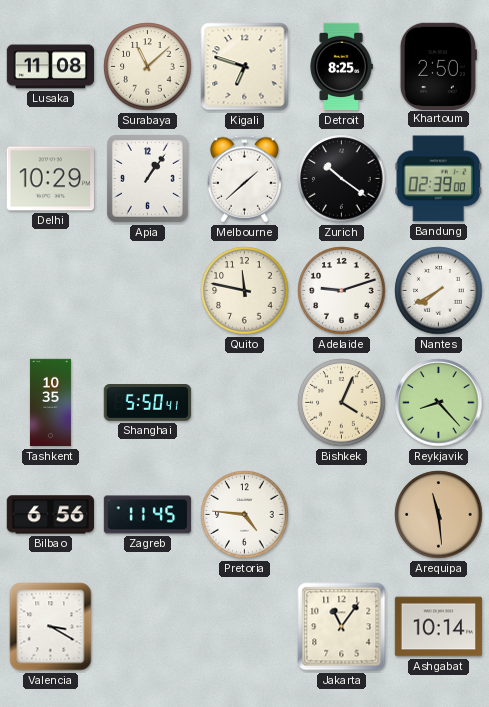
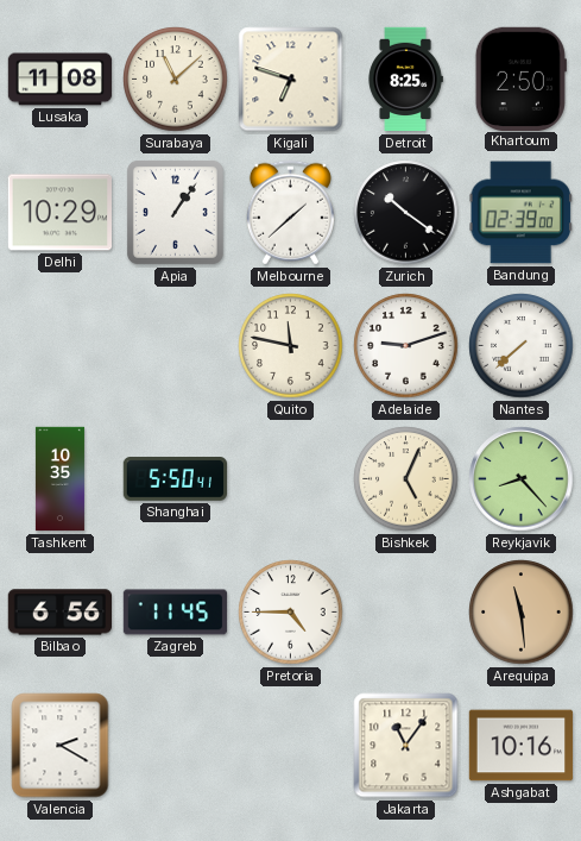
Nantes: 7:40 -> 7:38
Bishkek: 4:04 -> 5:04
Pretoria: 4:46 -> 4:45
Valencia: 3:20 -> 2:20
Ashgabat: 10:14 -> 10:16
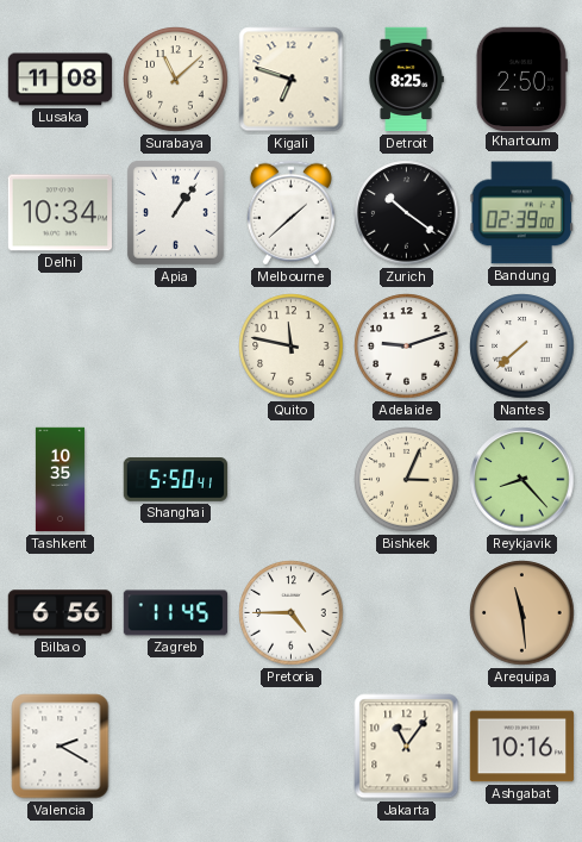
Delhi: 10:29 -> 10:34
Bishkek: 5:04 -> 3:04
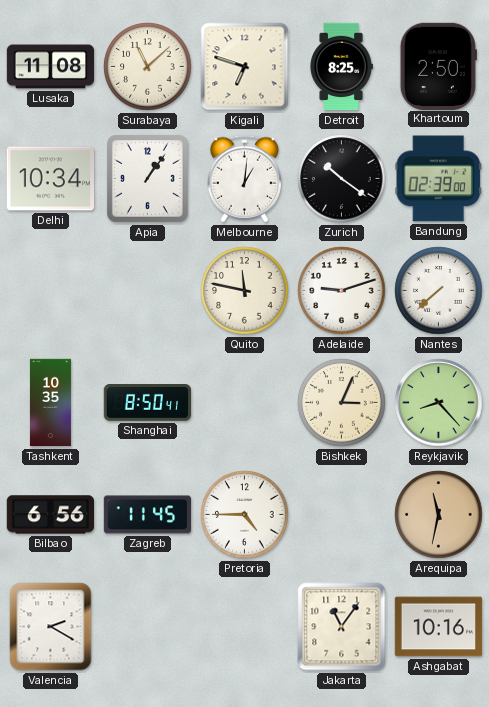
Melbourne: 1:38 -> 1:01
Shanghai: 5:50 -> 8:50
Arequipa: 11:29 -> 11:32
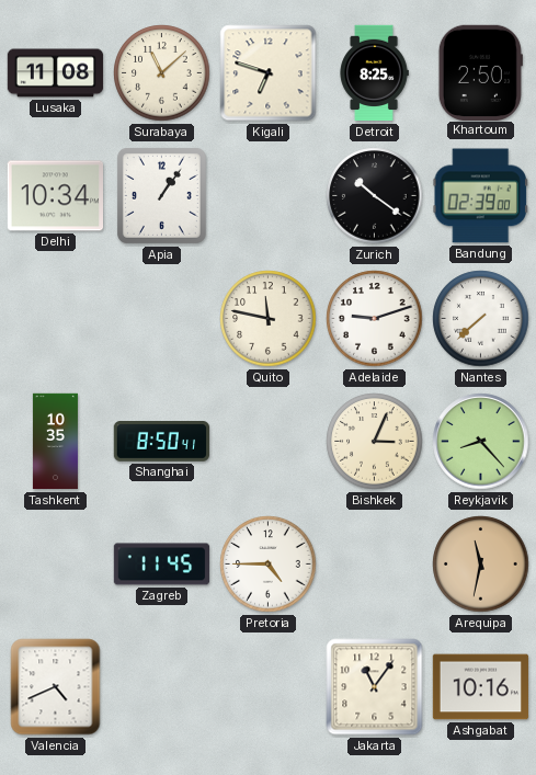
Melbourne: 1:01 -> none
Bilbao: 6:56 -> none
Valencia: 2:20 -> 4:41
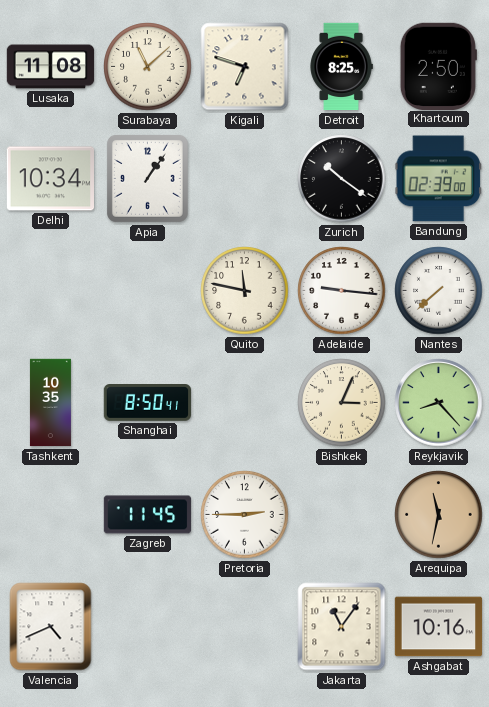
Adelaide: 9:12 -> 9:16
Pretoria: 4:45 -> 2:45
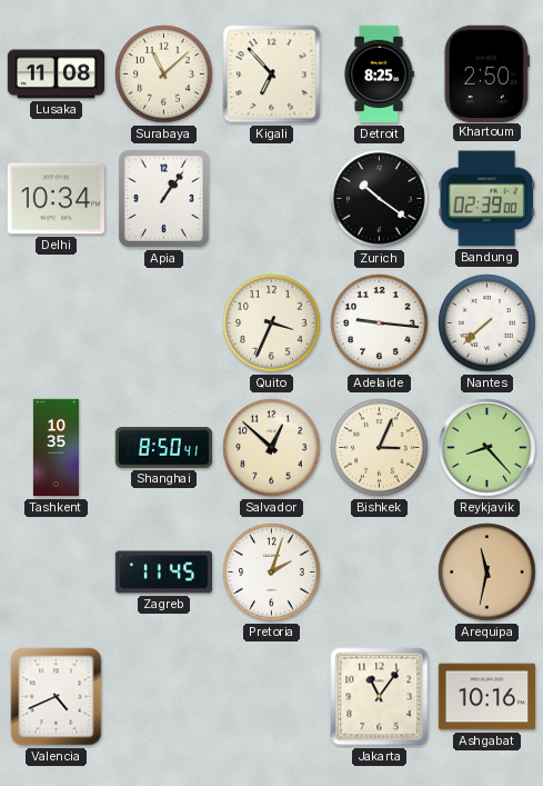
Kigali: 6:48 -> 6:53
Quito: 11:47 -> 3:34
Salvador: none -> 12:52
Pretoria: 2:45 -> 2:03
